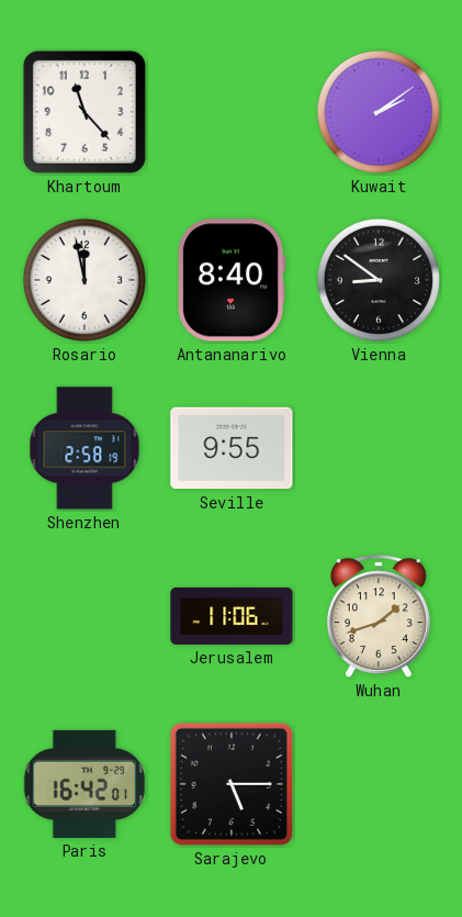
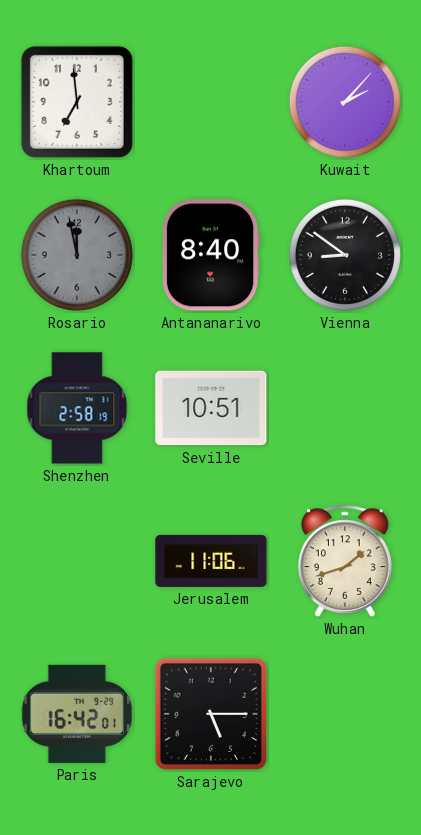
Khartoum: 11:23 -> 6:59
Kuwait: 2:09 -> 2:07
Rosario dial: white -> grey
Seville: 9:55 -> 10:51
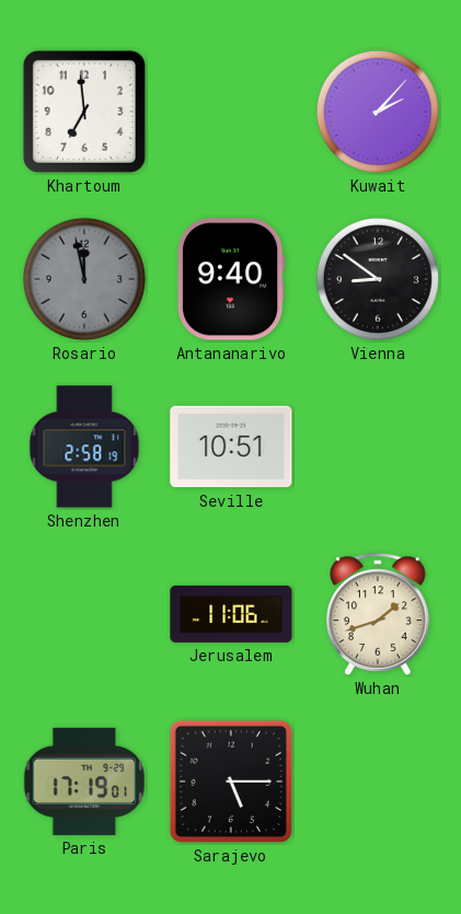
Antananarivo: 8:40 -> 9:40
Paris: 16:42 -> 17:19
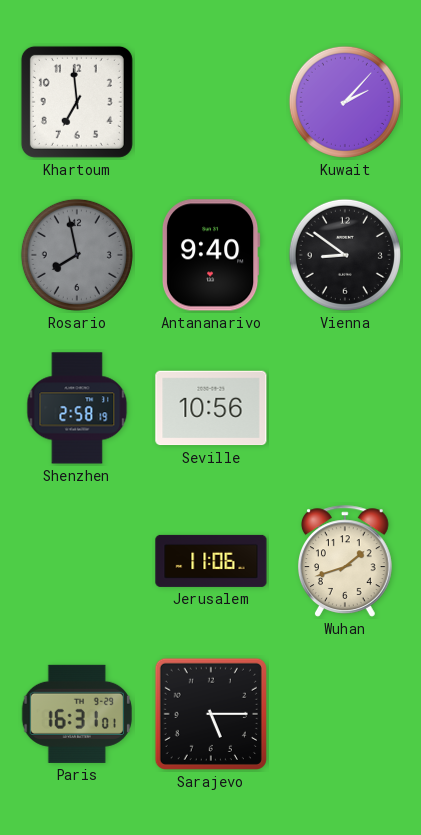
Rosario: 11:58 -> 7:58
Seville: 10:51 -> 10:56
Paris: 17:19 -> 16:31
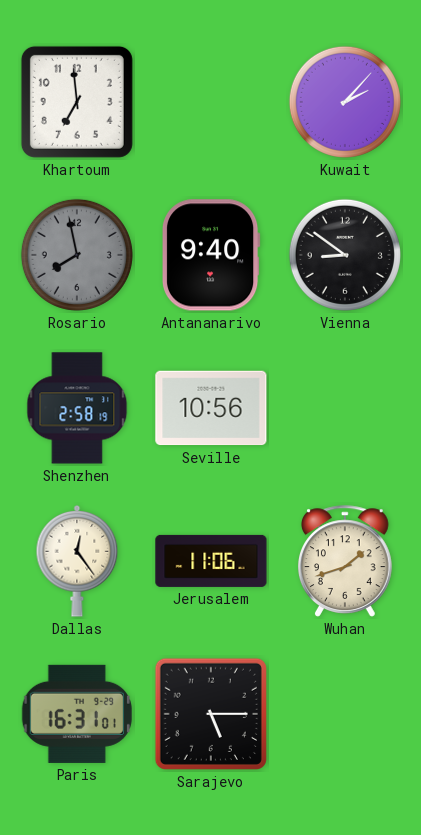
Dallas: none -> 12:24
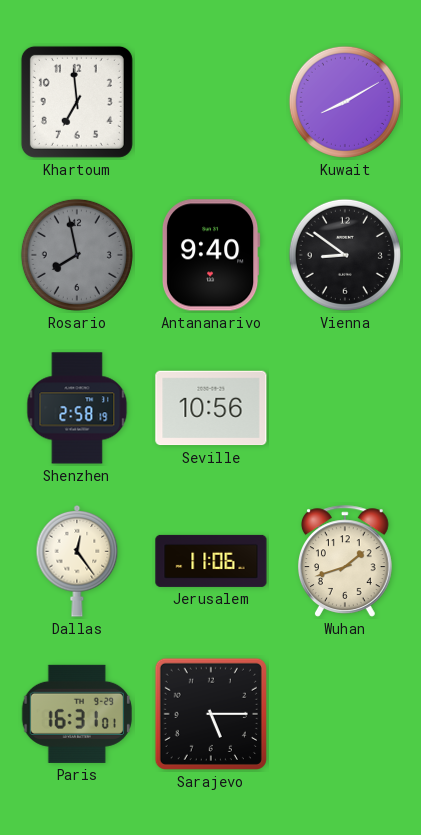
Kuwait: 2:07 -> 8:10
